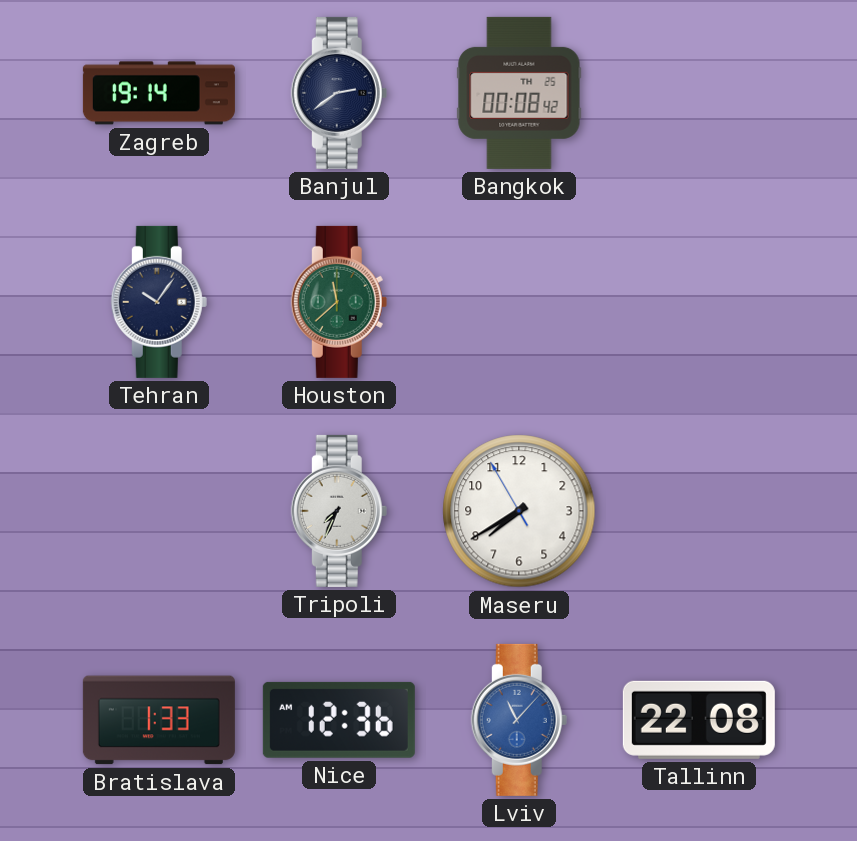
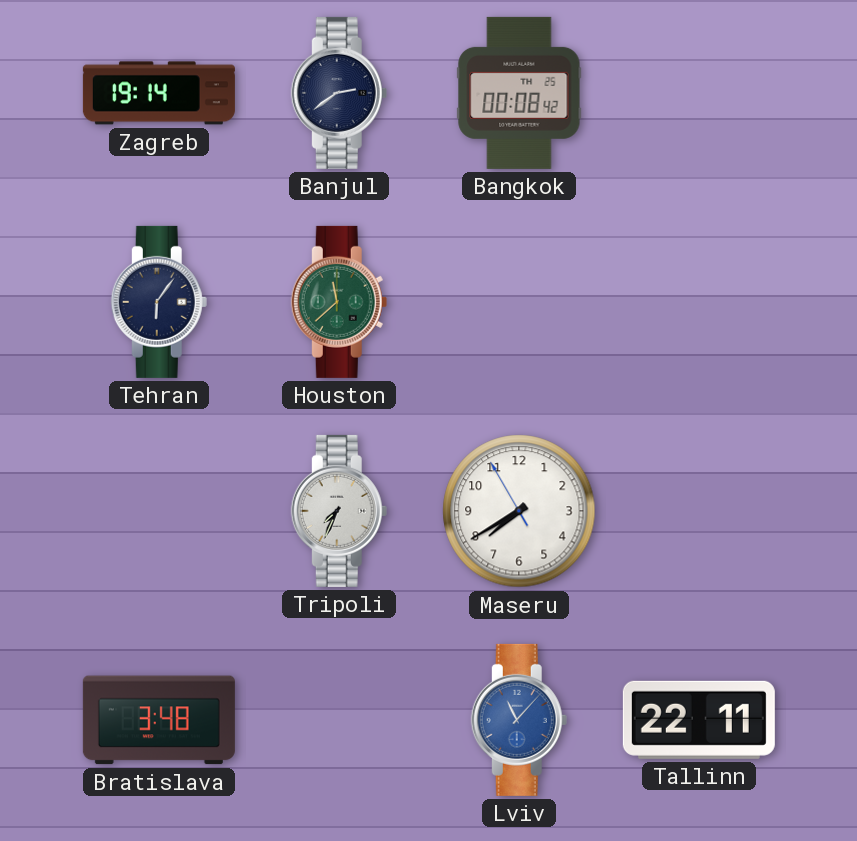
Tehran: 10:06 -> 6:06
Bratislava: 1:33 -> 3:48
Nice: 12:36 -> none
Tallinn: 22:08 -> 22:11
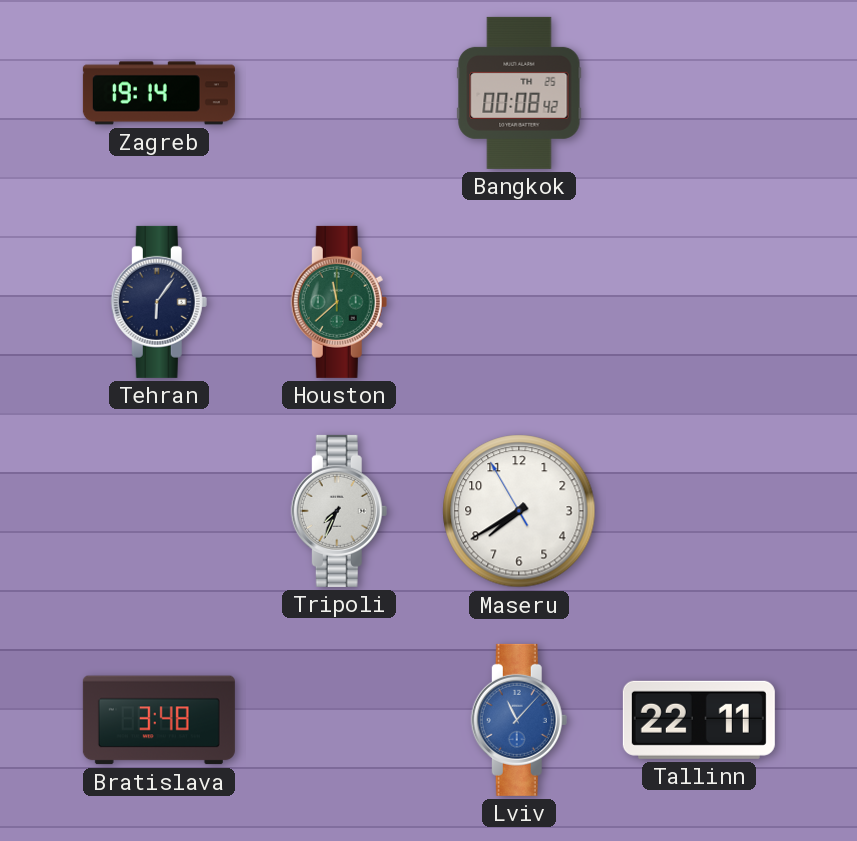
Banjul: 2:39 -> none
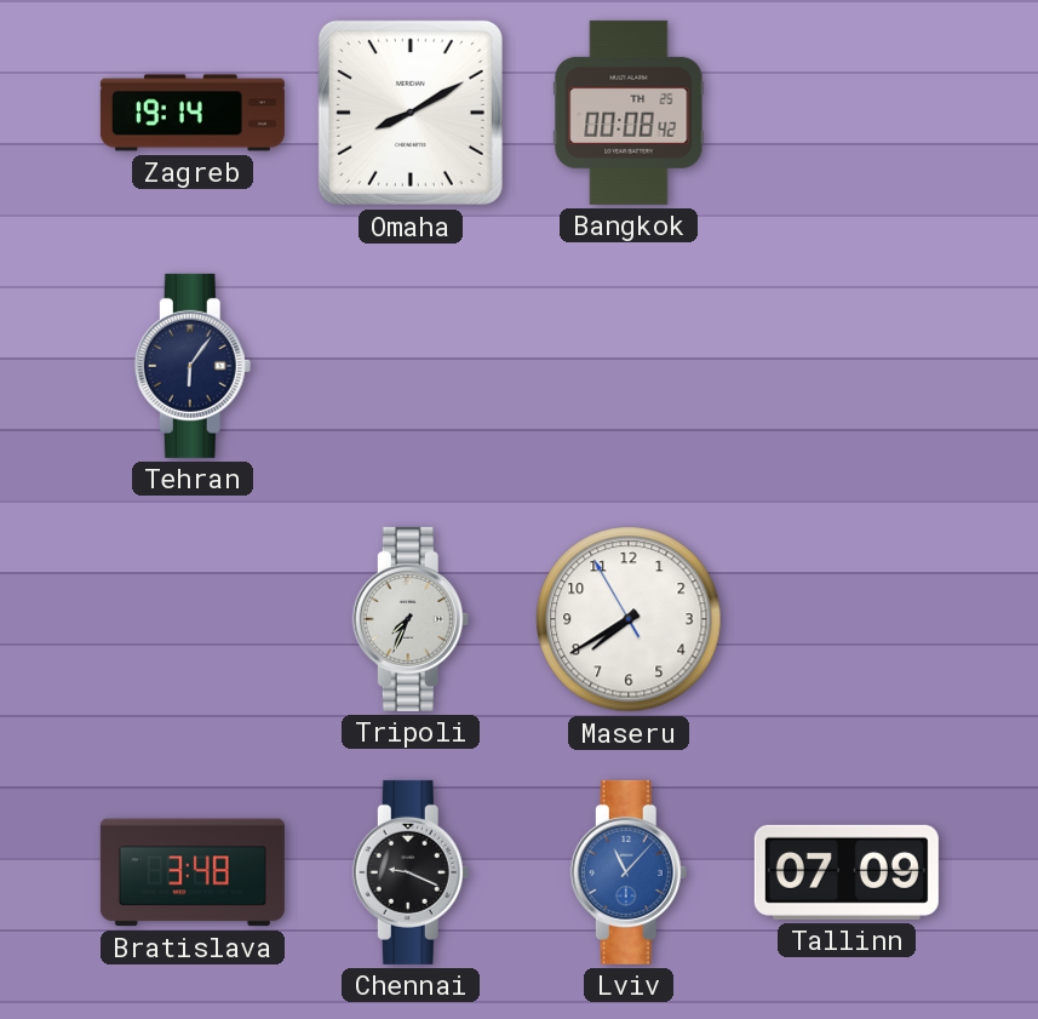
Omaha: none -> 8:10
Houston: 11:38 -> none
Chennai: none -> 9:19
Tallinn: 22:11 -> 07:09
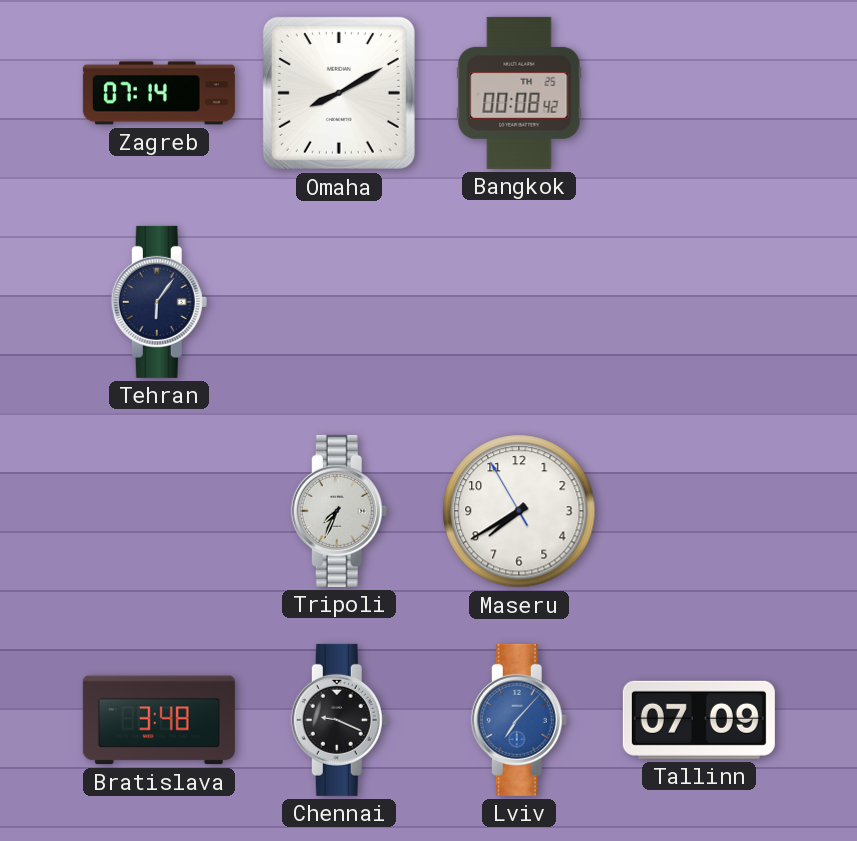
Zagreb: 19:14 -> 07:14
Lviv: 11:07 -> 7:07
